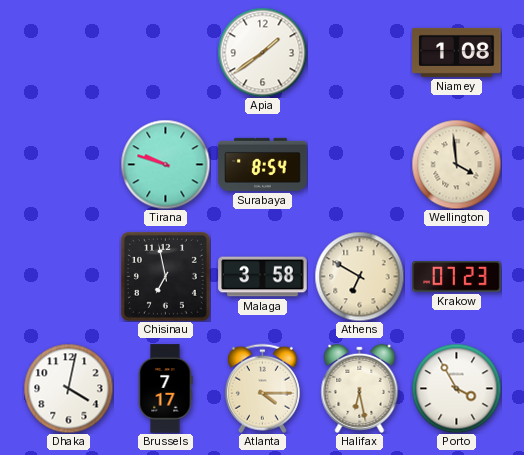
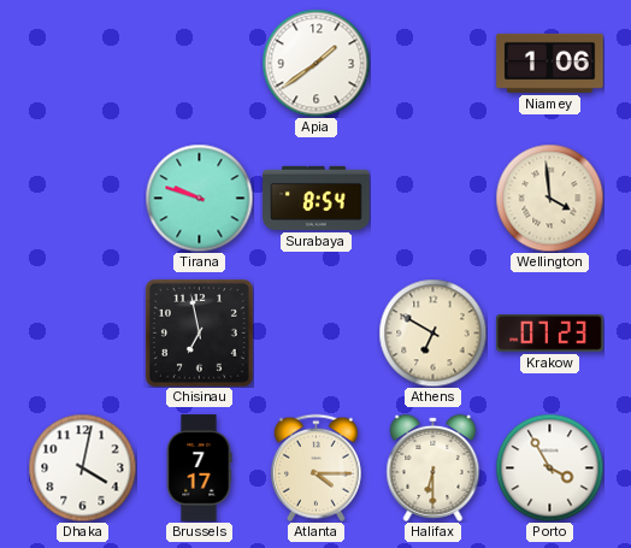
Niamey: 1:08 -> 1:06
Malaga: 3:58 -> none
Halifax: 6:28 -> 6:30
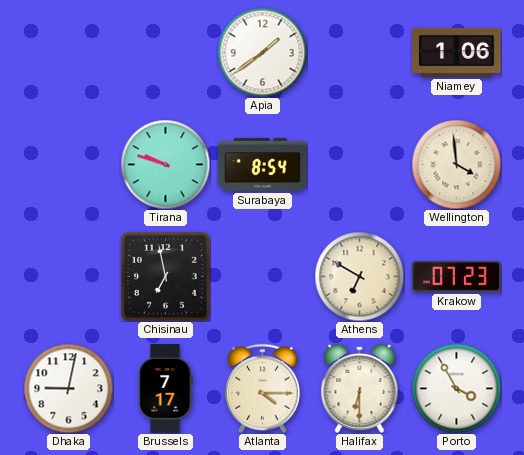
Dhaka: 4:02 -> 9:02
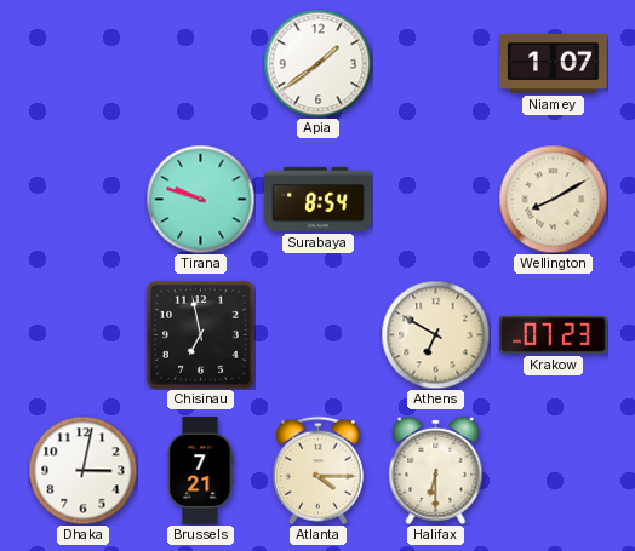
Niamey: 1:06 -> 1:07
Wellington: 3:59 -> 8:10
Dhaka: 9:02 -> 3:02
Brussels: 7:17 -> 7:21
Porto: 3:55 -> none
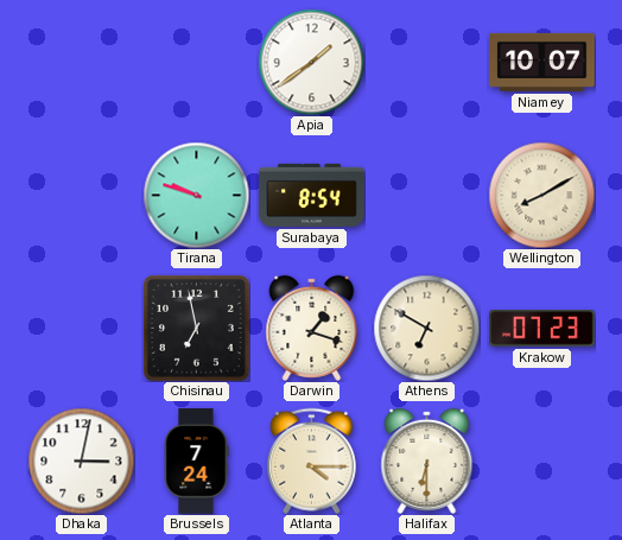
Niamey: 1:07 -> 10:07
Darwin: none -> 1:18
Brussels: 7:21 -> 7:24
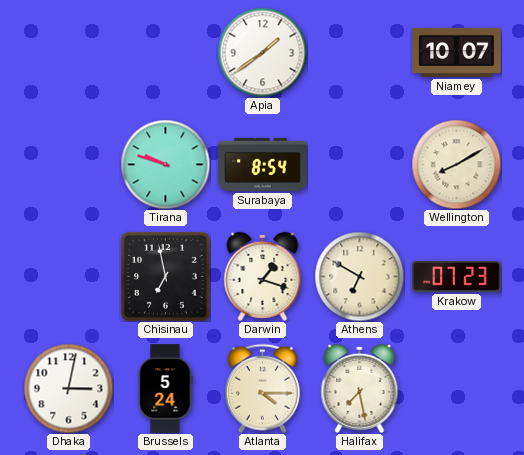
Brussels: 7:24 -> 5:24
Halifax: 6:30 -> 7:28
